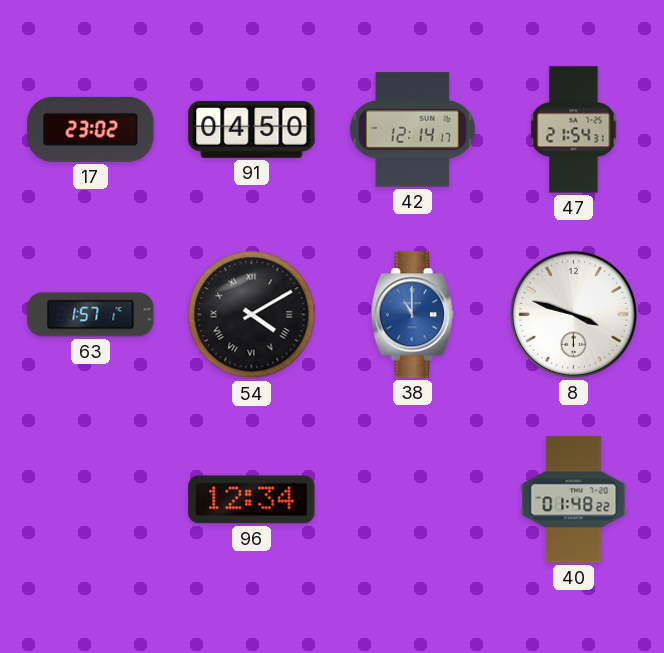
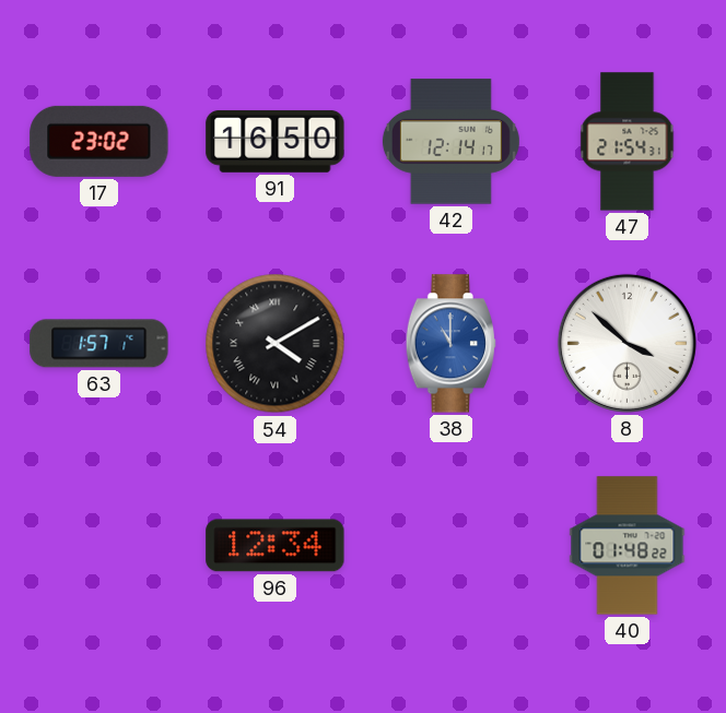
91: 04:50 -> 16:50
8: 3:48 -> 3:52
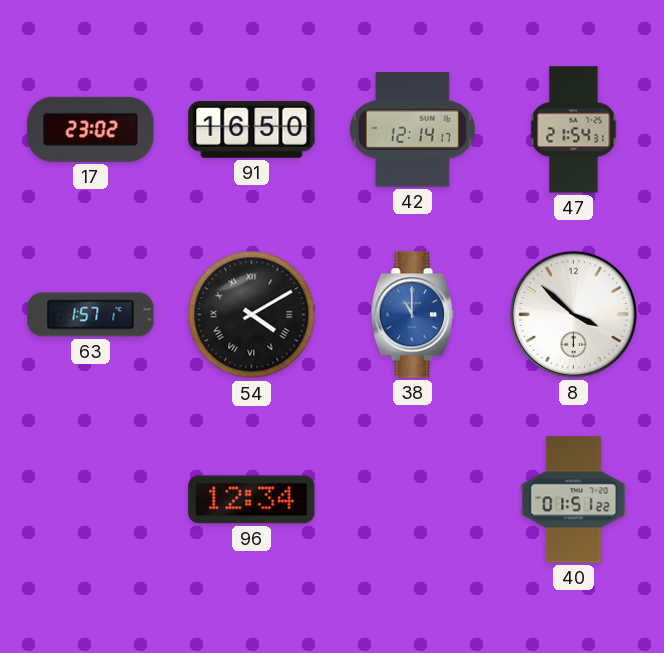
40: 01:48 -> 01:51
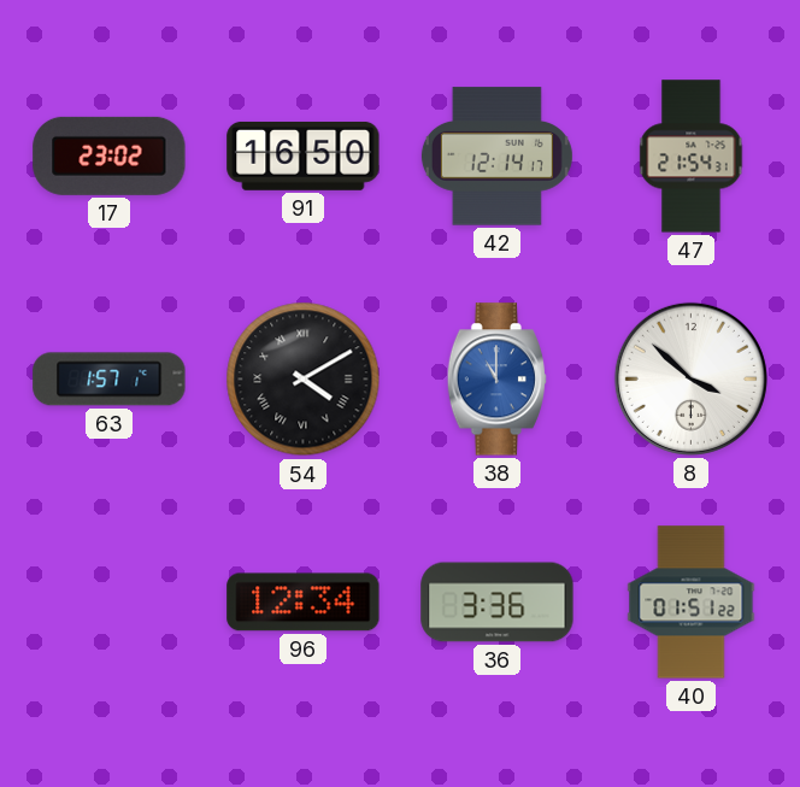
36: none -> 3:36
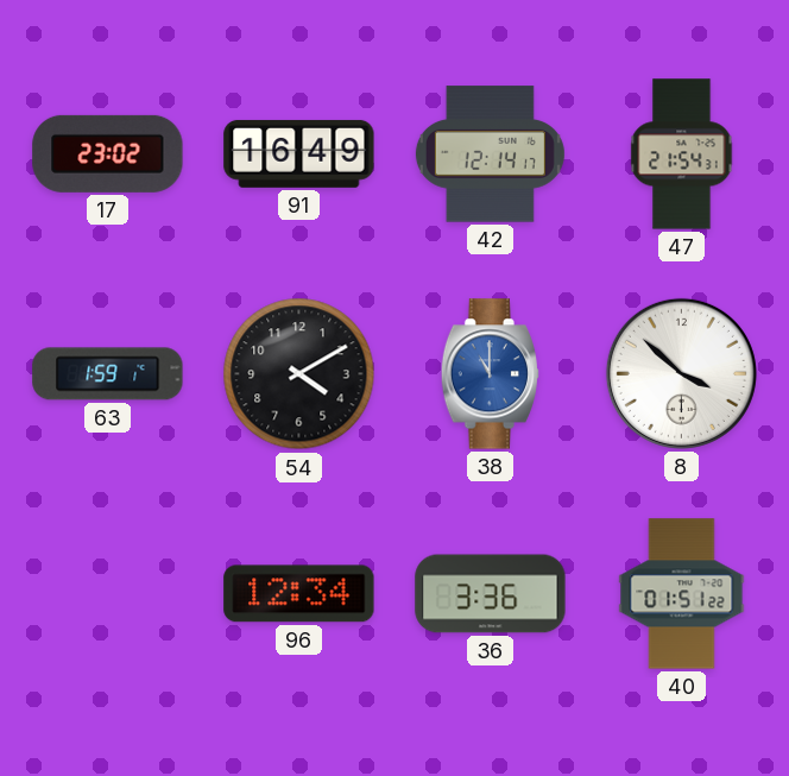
91: 16:50 -> 16:49
63: 1:57 -> 1:59
54 numerals: Roman -> Arabic
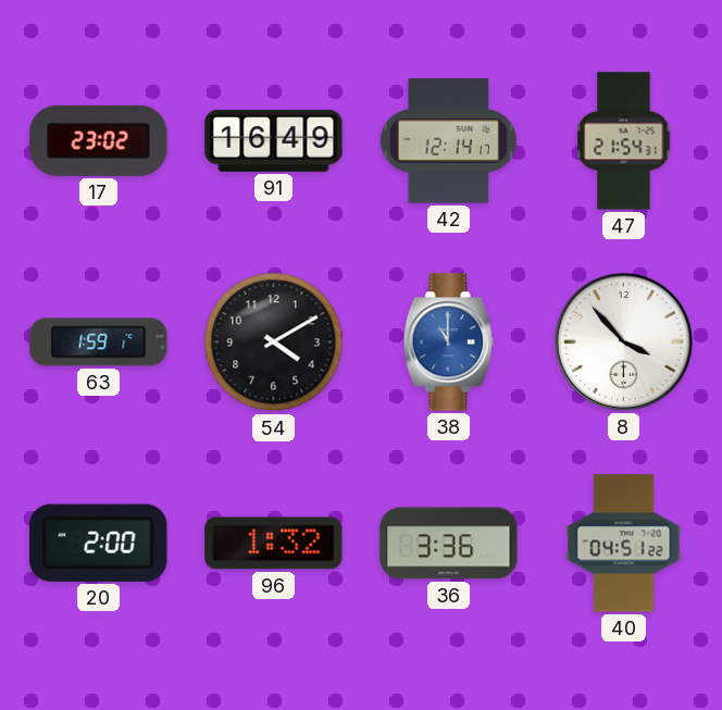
8: 3:52 -> 3:53
20: none -> 2:00
96: 12:34 -> 1:32
40: 01:51 -> 04:51
